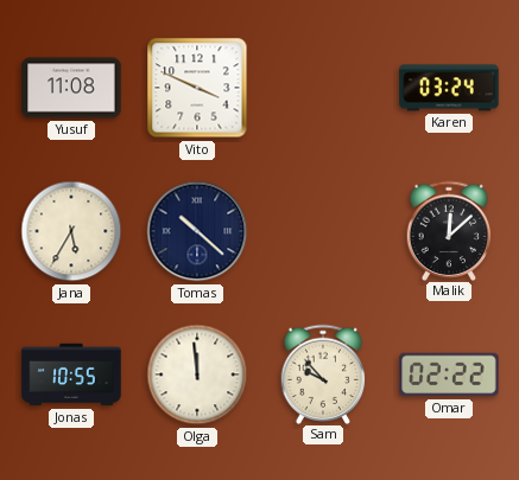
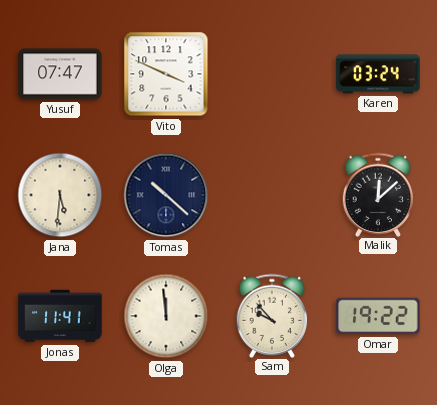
Yusuf: 11:08 -> 07:47
Jana: 5:35 -> 5:31
Jonas: 10:55 -> 11:41
Omar: 02:22 -> 19:22
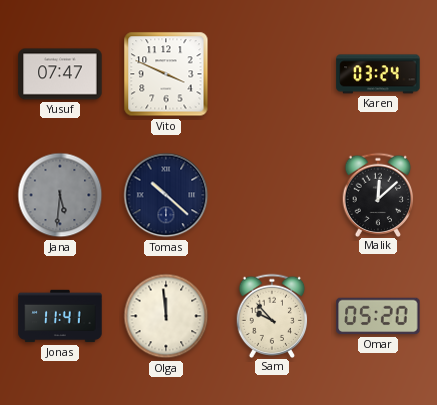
Jana dial: cream -> grey
Omar: 19:22 -> 05:20
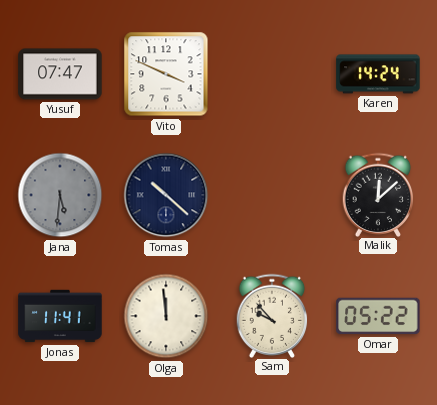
Karen: 03:24 -> 14:24
Omar: 05:20 -> 05:22
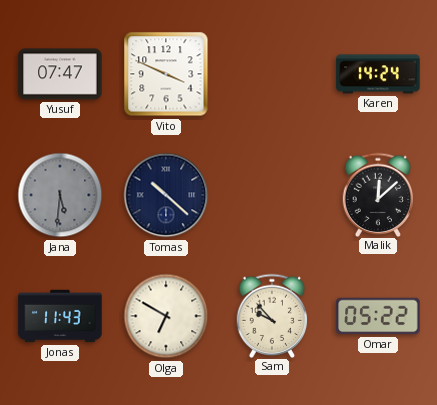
Jonas: 11:41 -> 11:43
Olga: 11:59 -> 6:50
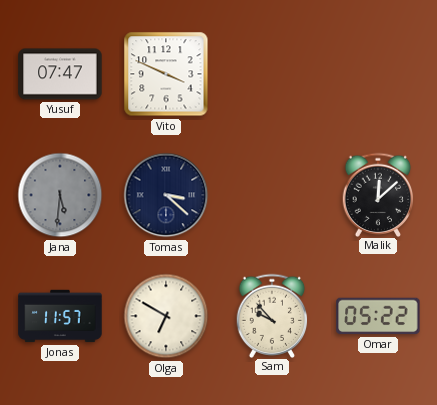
Karen: 14:24 -> none
Tomas: 10:22 -> 3:22
Jonas: 11:43 -> 11:57
